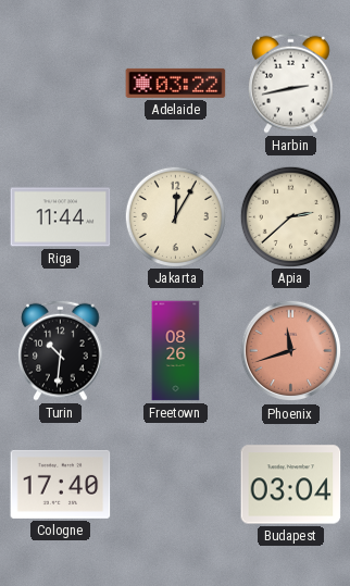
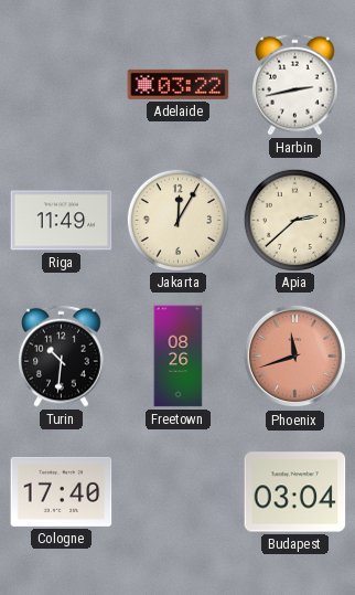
Riga: 11:44 -> 11:49
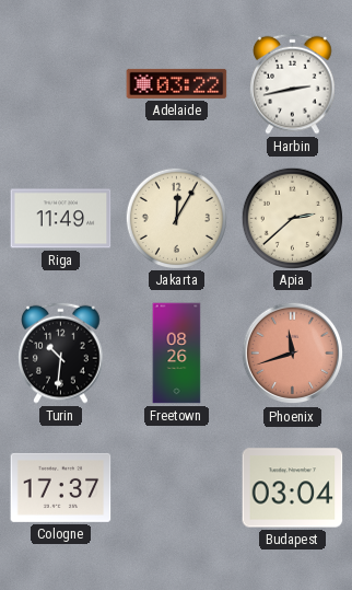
Cologne: 17:40 -> 17:37
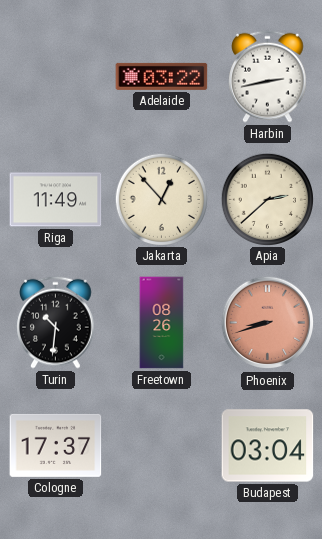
Jakarta: 12:05 -> 12:53
Phoenix: 11:42 -> 8:42
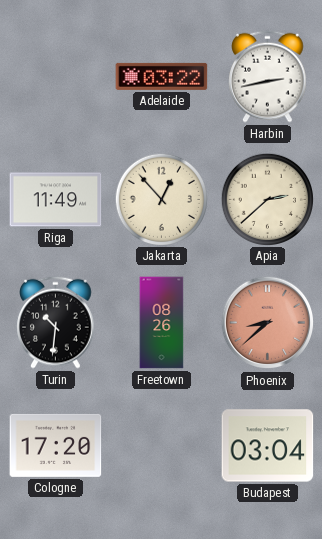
Phoenix: 8:42 -> 8:38
Cologne: 17:37 -> 17:20
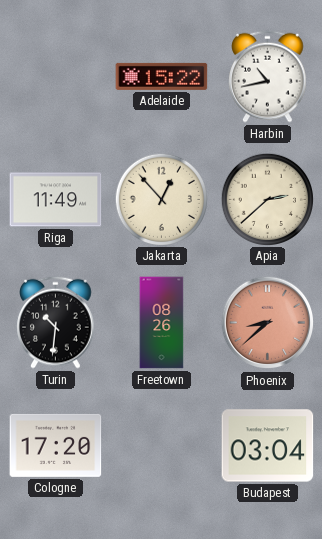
Adelaide: 03:22 -> 15:22
Harbin: 2:43 -> 10:43
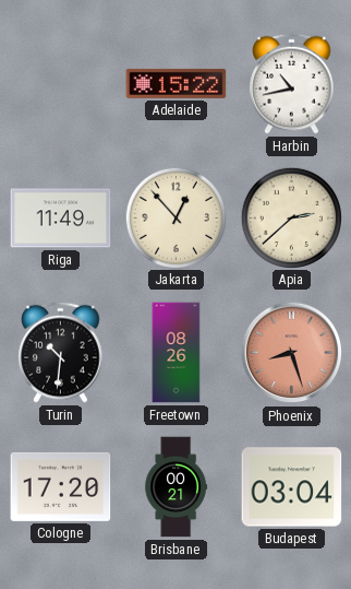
Phoenix: 8:38 -> 8:27
Brisbane: none -> 00:21
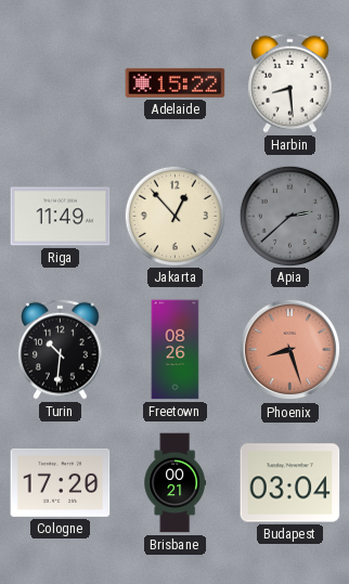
Harbin: 10:43 -> 8:29
Apia dial: cream -> grey
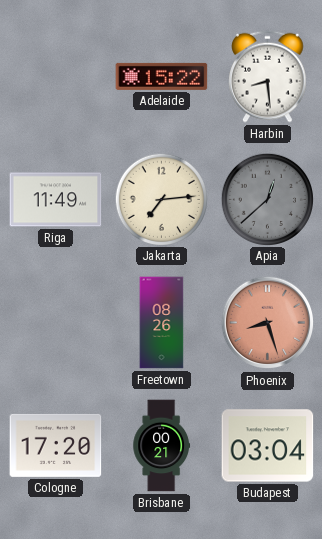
Jakarta: 12:53 -> 7:14
Apia: 2:38 -> 12:38
Turin: 10:31 -> none
